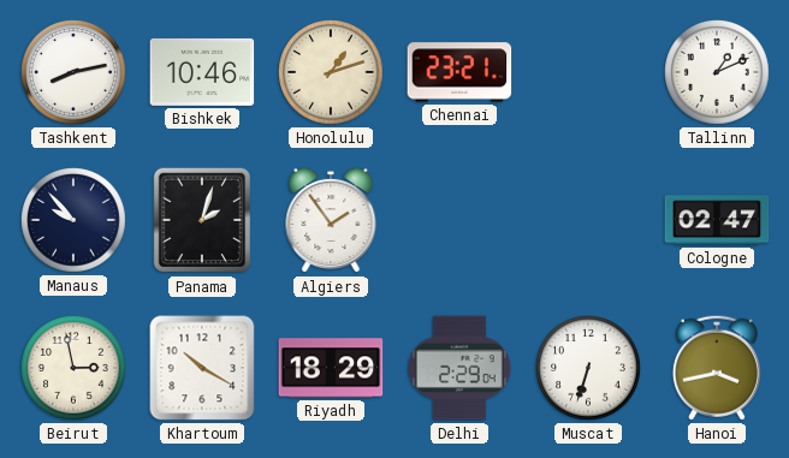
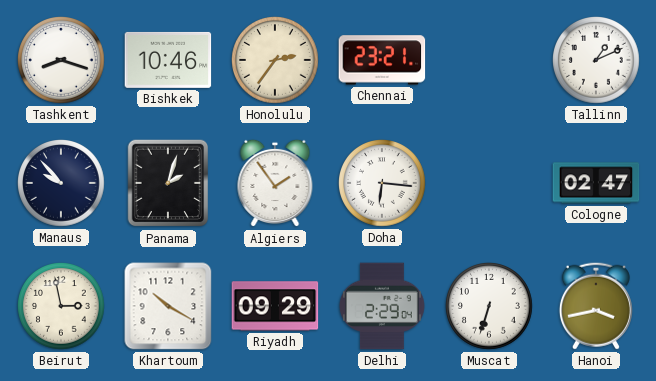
Tashkent: 8:13 -> 8:18
Honolulu: 1:12 -> 2:36
Doha: none -> 6:16
Riyadh: 18:29 -> 09:29
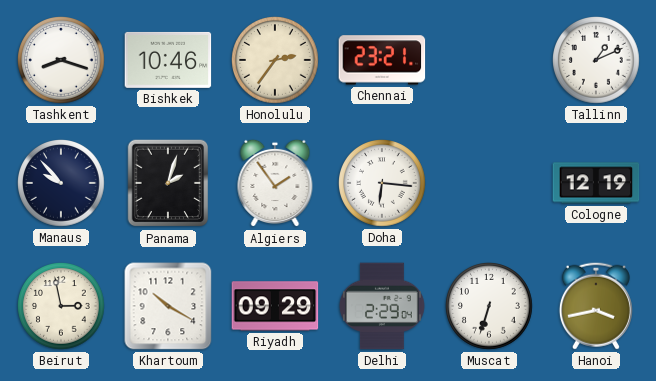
Cologne: 02:47 -> 12:19
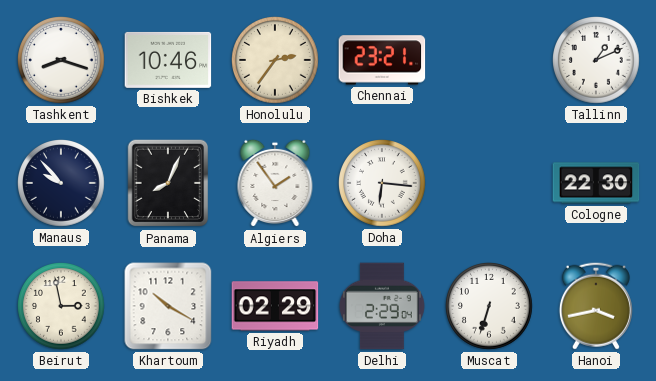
Panama: 2:03 -> 8:04
Cologne: 12:19 -> 22:30
Riyadh: 09:29 -> 02:29
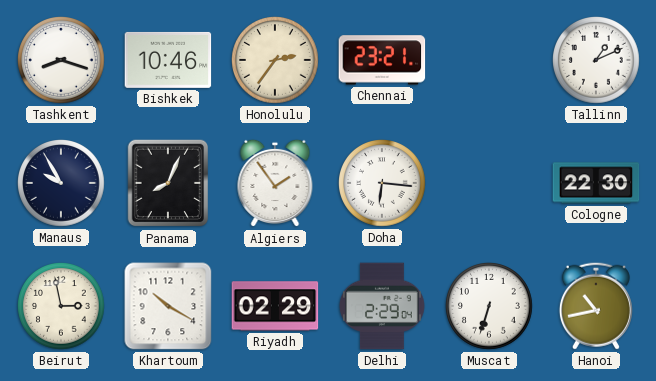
Manaus: 9:53 -> 9:55
Hanoi: 3:43 -> 10:43
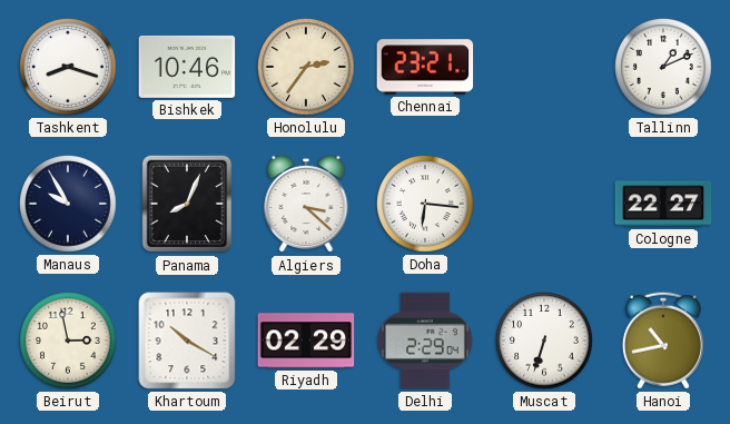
Algiers: 1:54 -> 3:22
Cologne: 22:30 -> 22:27
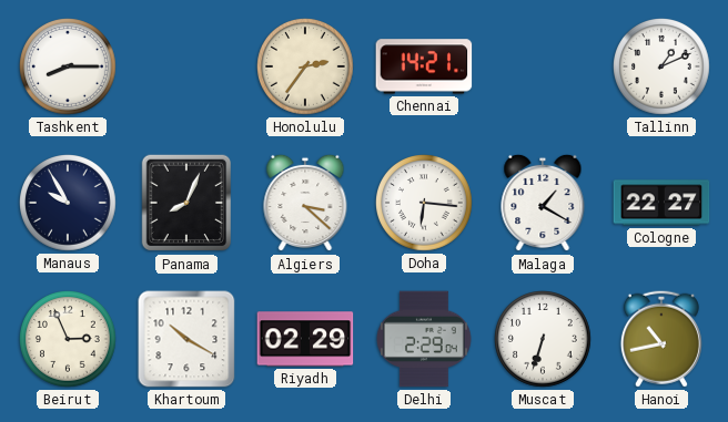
Tashkent: 8:18 -> 8:15
Bishkek: 10:46 -> none
Chennai: 23:21 -> 14:21
Malaga: none -> 1:20
Beirut: 2:58 -> 2:56
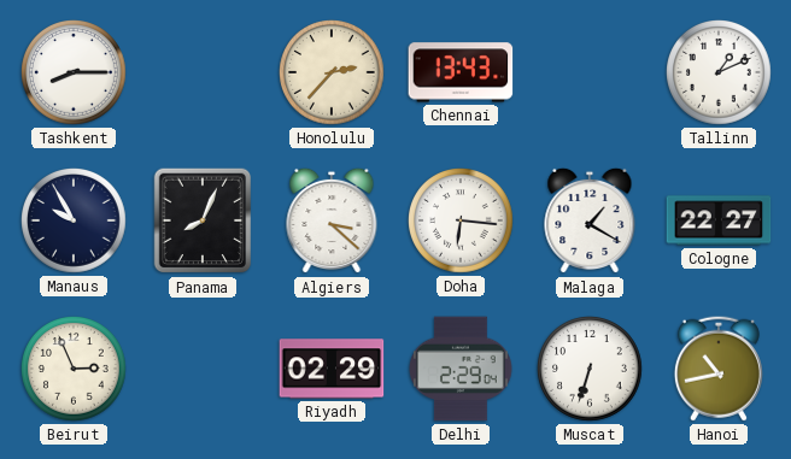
Honolulu: 2:36 -> 2:37
Chennai: 14:21 -> 13:43
Khartoum: 10:20 -> none
